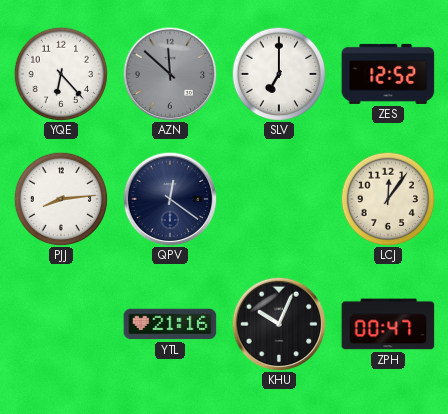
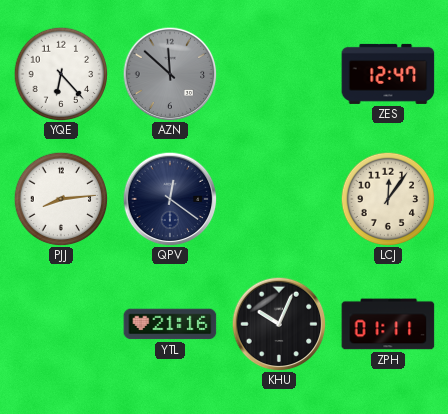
SLV: 7:00 -> none
ZES: 12:52 -> 12:47
ZPH: 00:47 -> 01:11
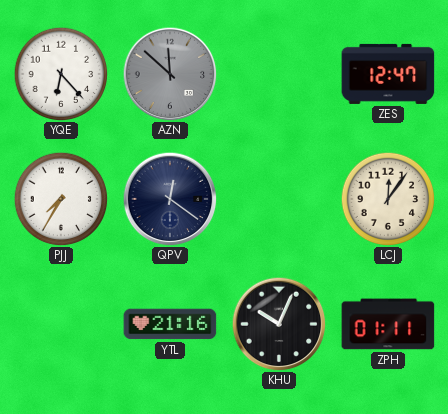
PJJ: 8:14 -> 7:35
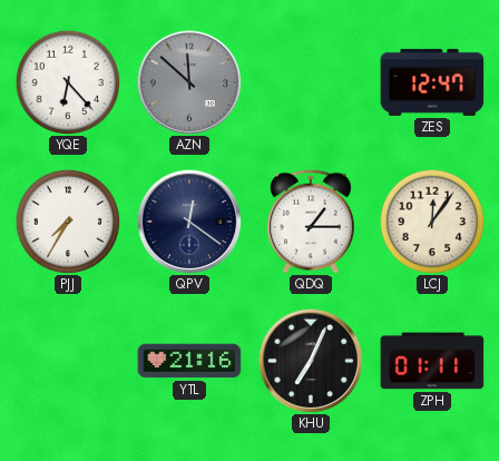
QDQ: none -> 1:15
KHU: 10:04 -> 7:04
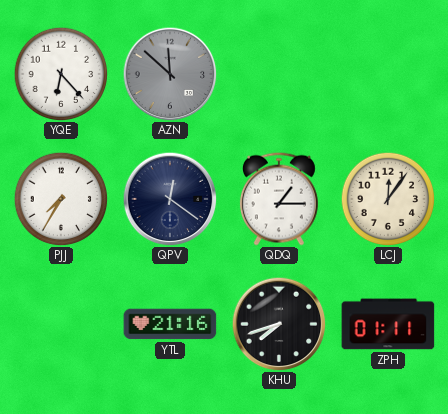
ZES: 12:47 -> none
KHU: 7:04 -> 7:42
